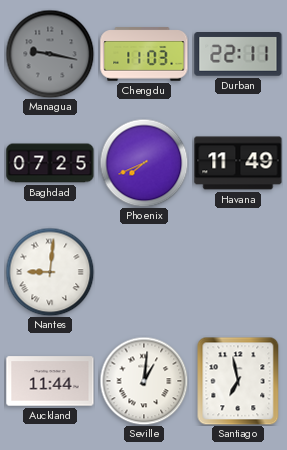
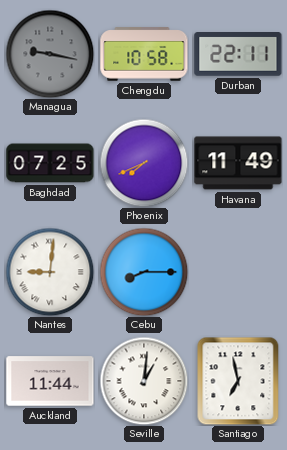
Chengdu: 11:03 -> 10:58
Cebu: none -> 8:15
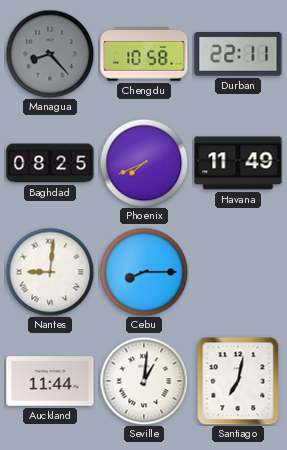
Managua: 9:17 -> 8:23
Baghdad: 07:25 -> 08:25
Santiago: 6:58 -> 7:02
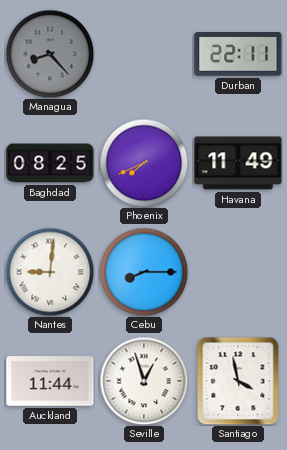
Chengdu: 10:58 -> none
Seville: 1:01 -> 12:57
Santiago: 7:02 -> 3:58
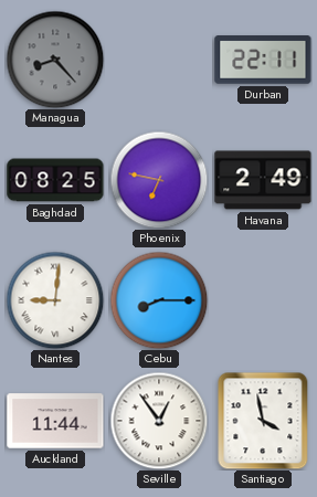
Phoenix: 7:41 -> 6:47
Havana: 11:49 -> 2:49
Seville: 12:57 -> 12:54
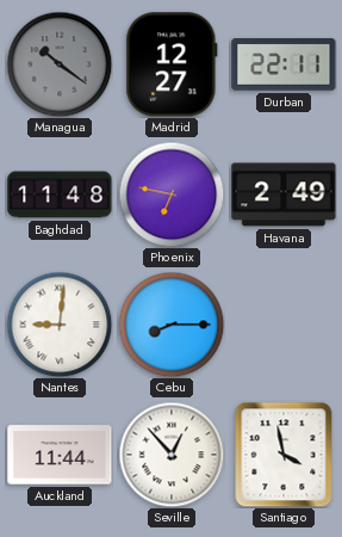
Managua: 8:23 -> 10:21
Madrid: none -> 12:27
Baghdad: 08:25 -> 11:48
Seville: 12:54 -> 12:53
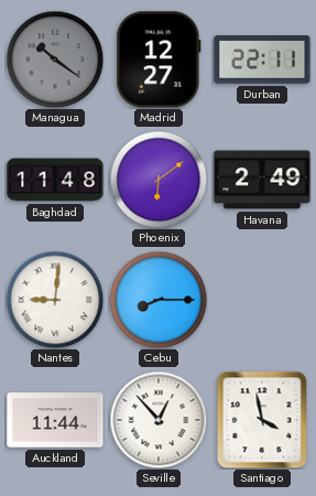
Phoenix: 6:47 -> 6:09
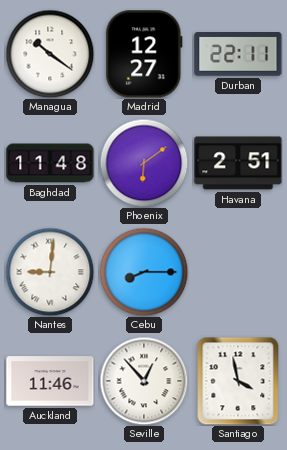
Managua dial: grey -> white
Havana: 2:49 -> 2:51
Auckland: 11:44 -> 11:46
